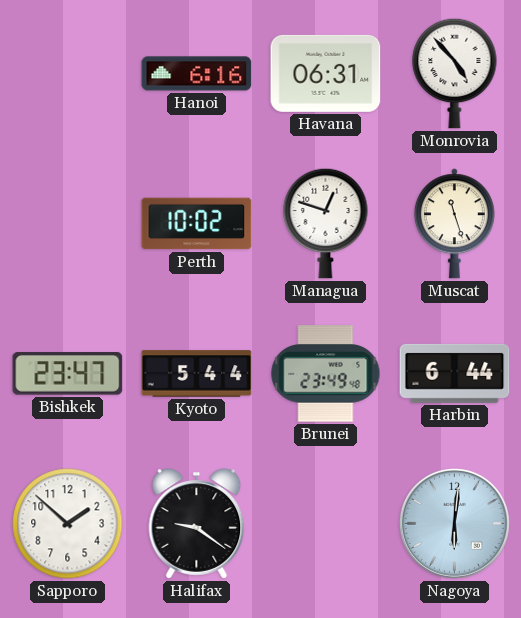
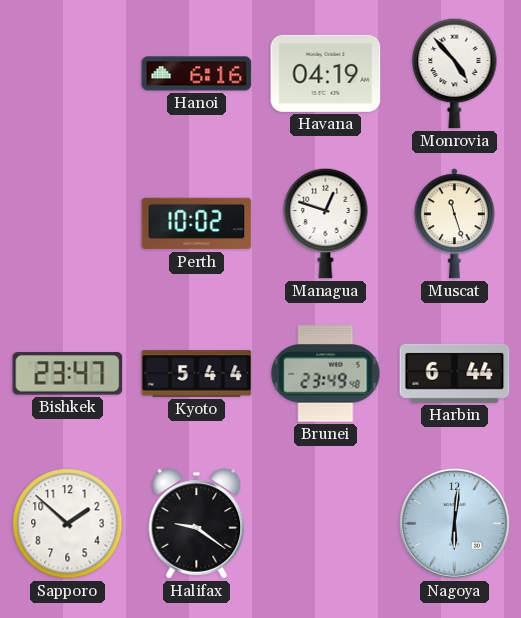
Havana: 06:31 -> 04:19
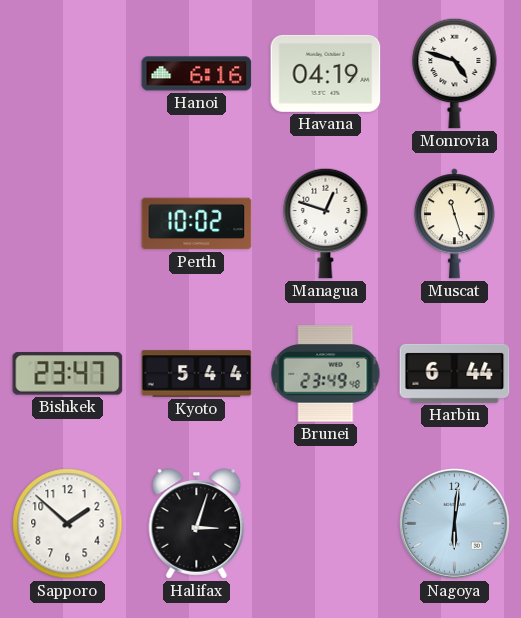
Monrovia: 4:53 -> 4:48
Halifax: 9:21 -> 3:03
